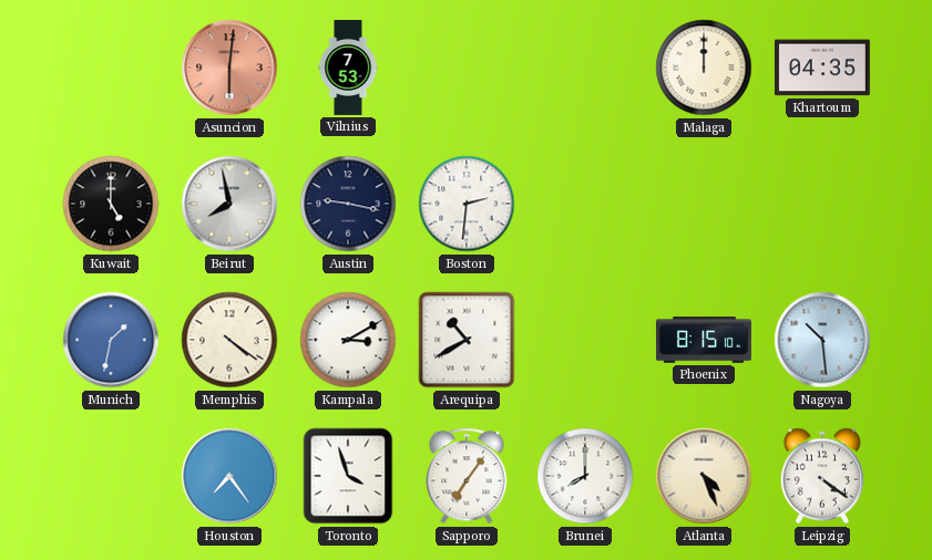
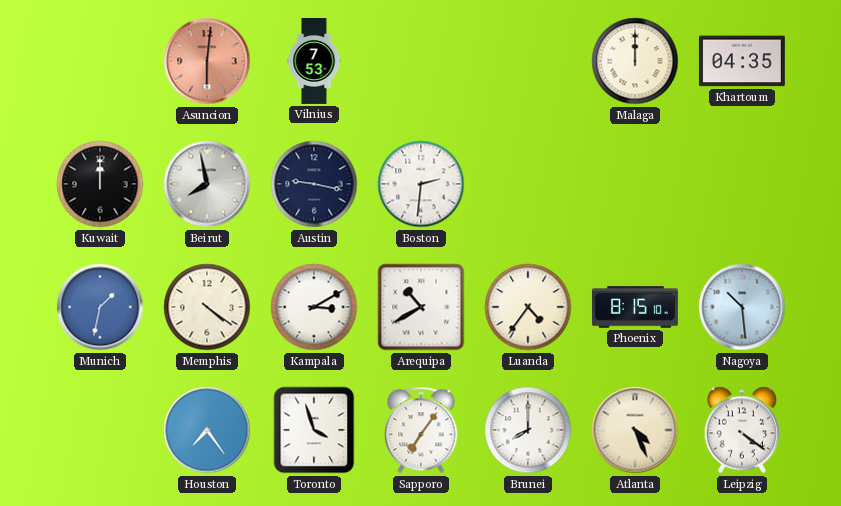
Kuwait: 5:00 -> 12:00
Luanda: none -> 4:36
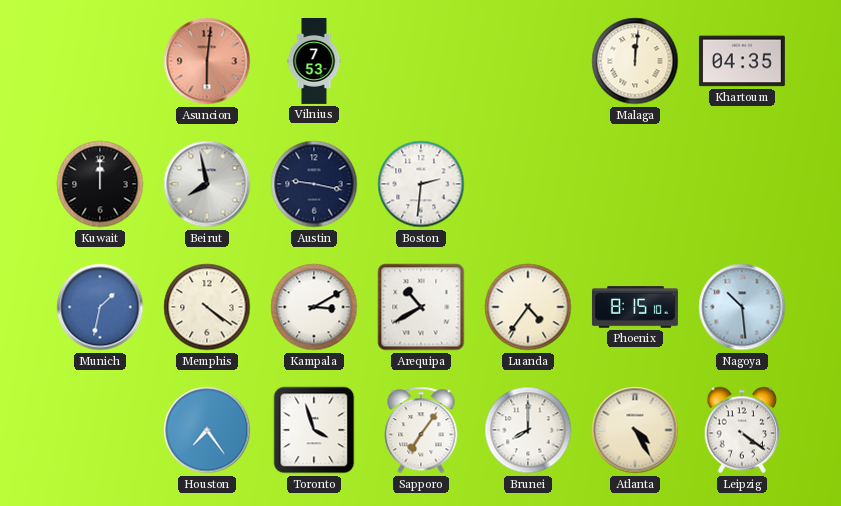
Malaga: 12:00 -> 12:01
Atlanta: 4:26 -> 4:25
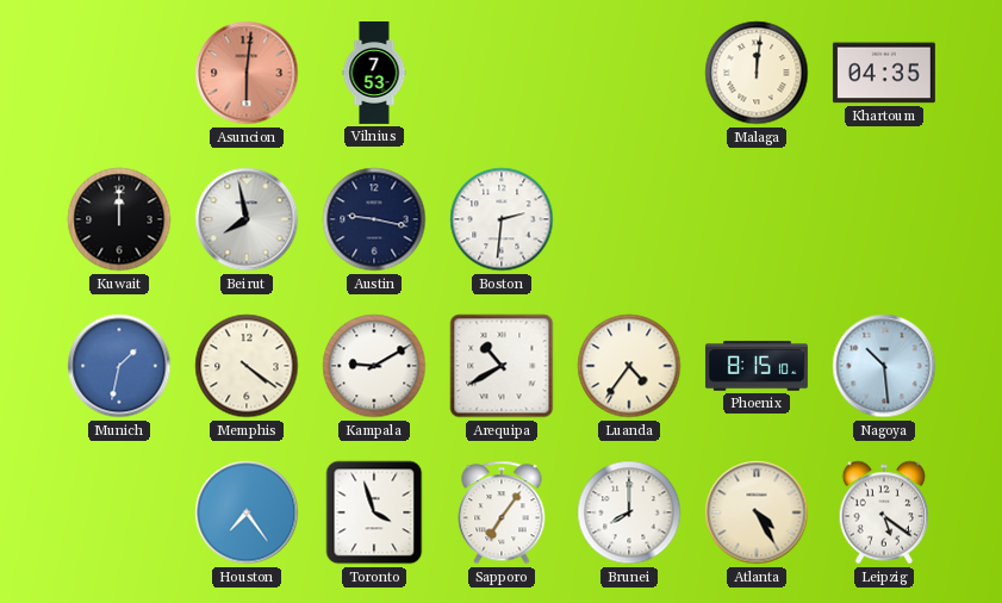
Kampala: 3:10 -> 9:10
Leipzig: 4:21 -> 5:21
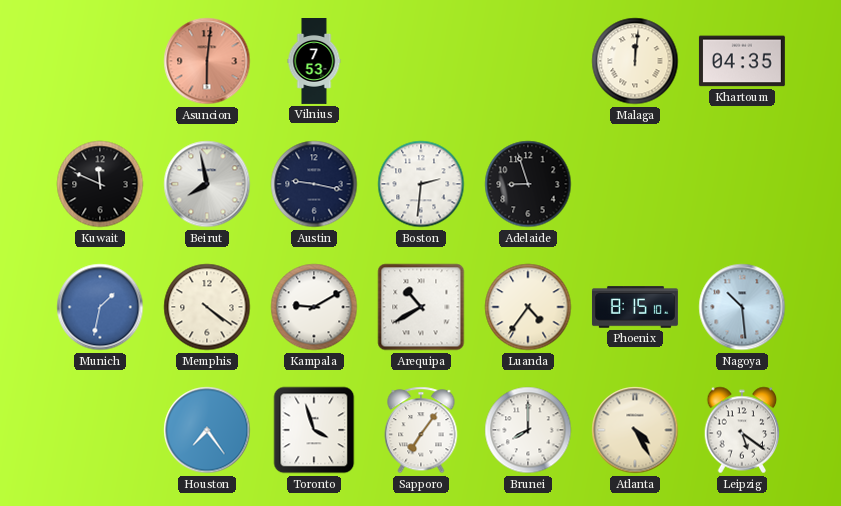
Kuwait: 12:00 -> 11:49
Adelaide: none -> 8:57
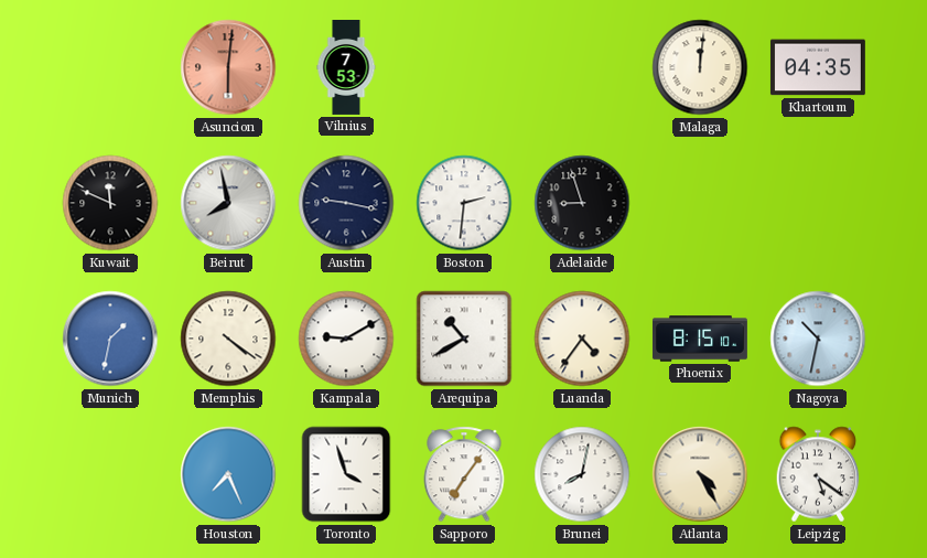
Nagoya: 10:29 -> 10:32
Houston: 7:24 -> 7:26
Brunei: 8:00 -> 8:02
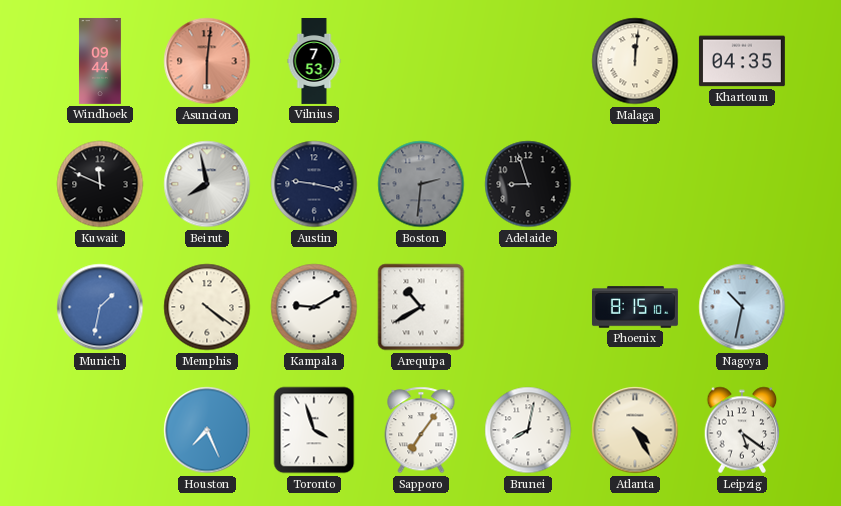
Windhoek: none -> 09:44
Boston dial: white -> grey
Luanda: 4:36 -> none
